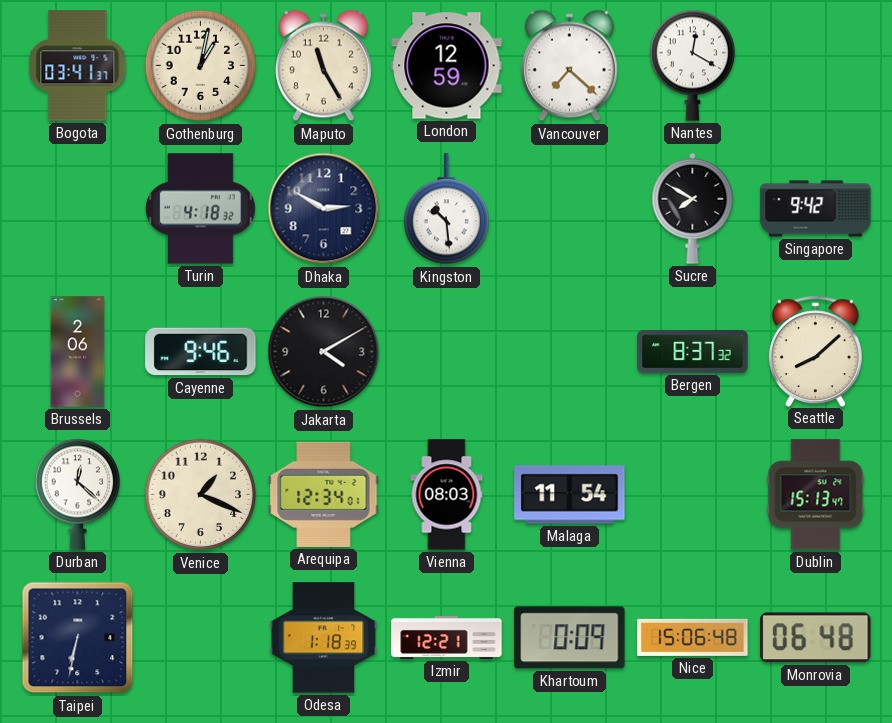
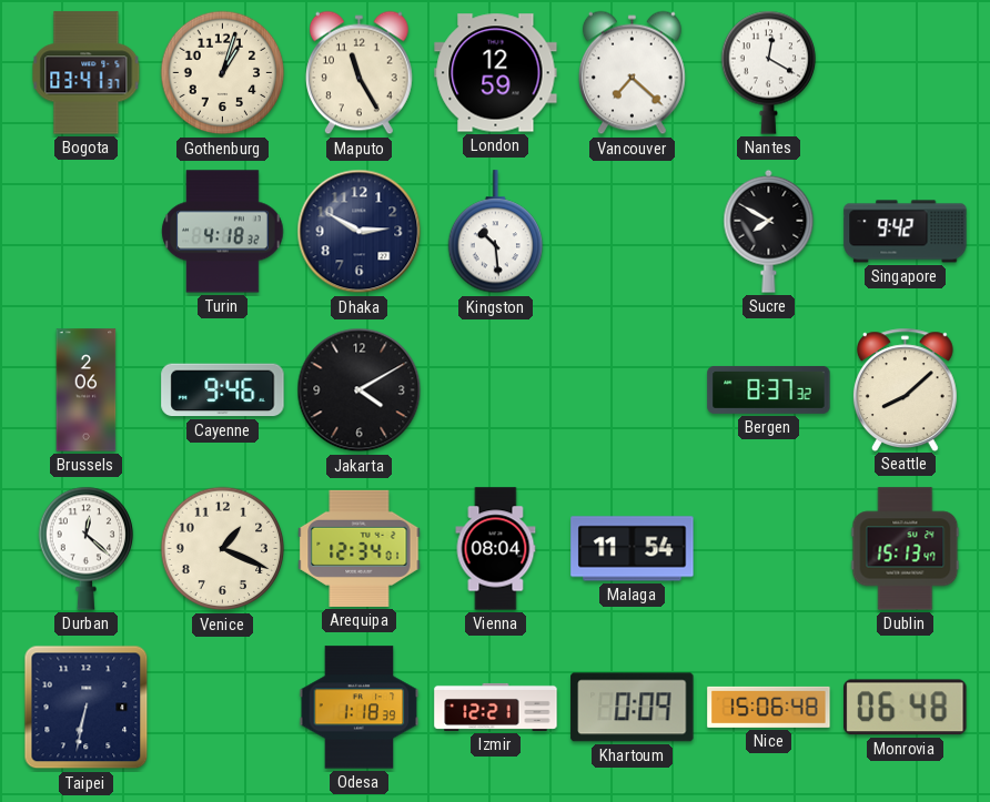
Gothenburg: 1:02 -> 1:03
Vienna: 08:03 -> 08:04
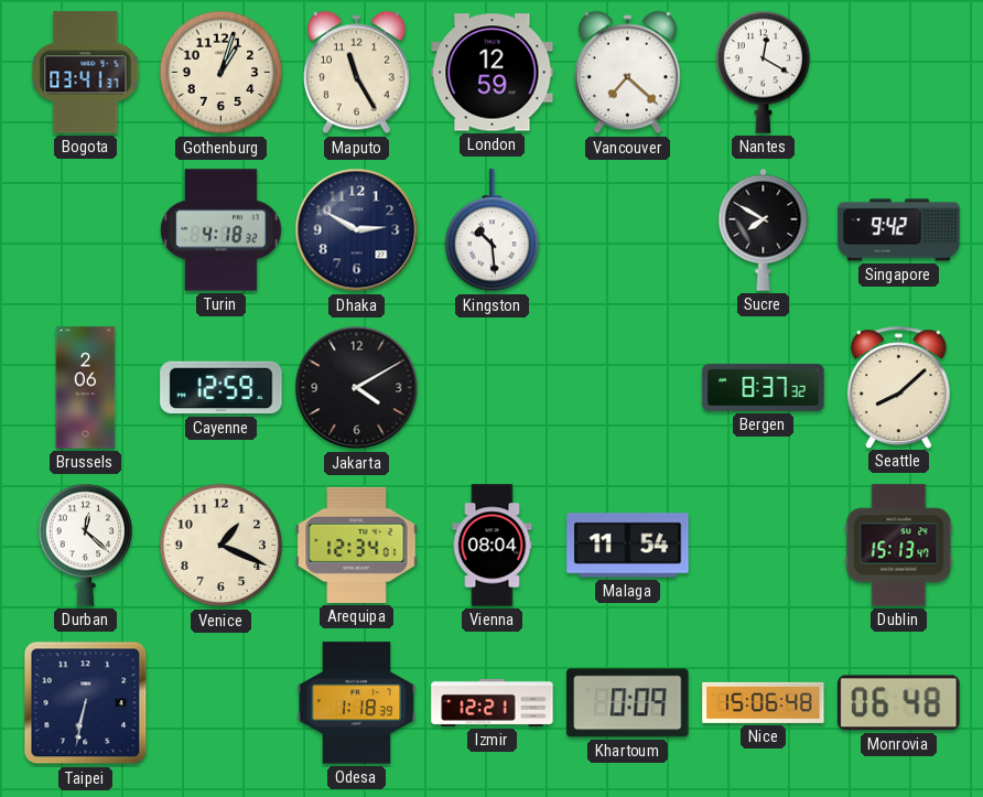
Cayenne: 9:46 -> 12:59
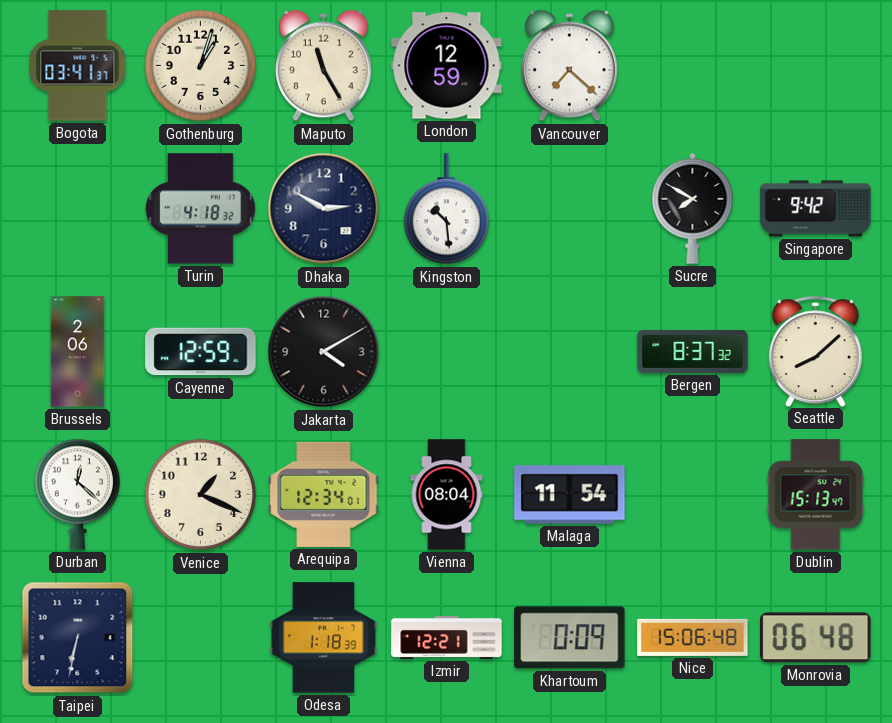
Nantes: 12:20 -> none
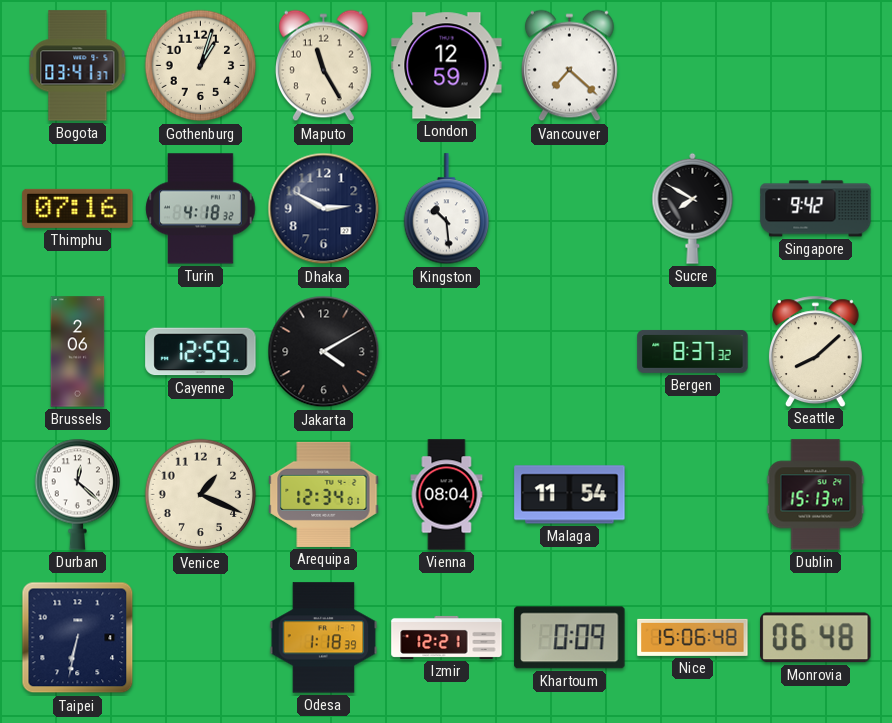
Thimphu: none -> 07:16
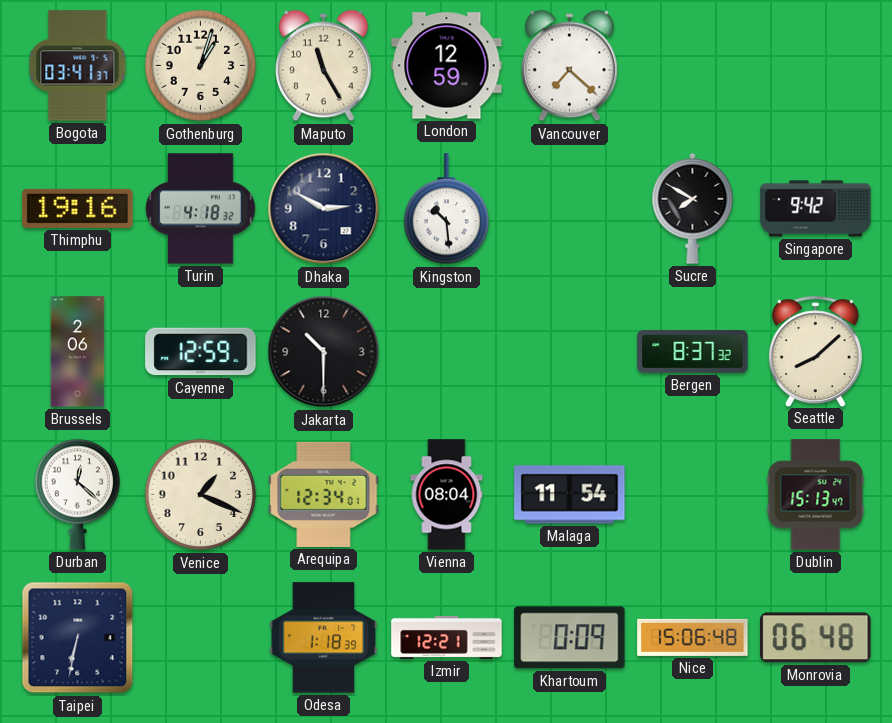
Thimphu: 07:16 -> 19:16
Jakarta: 4:10 -> 10:30
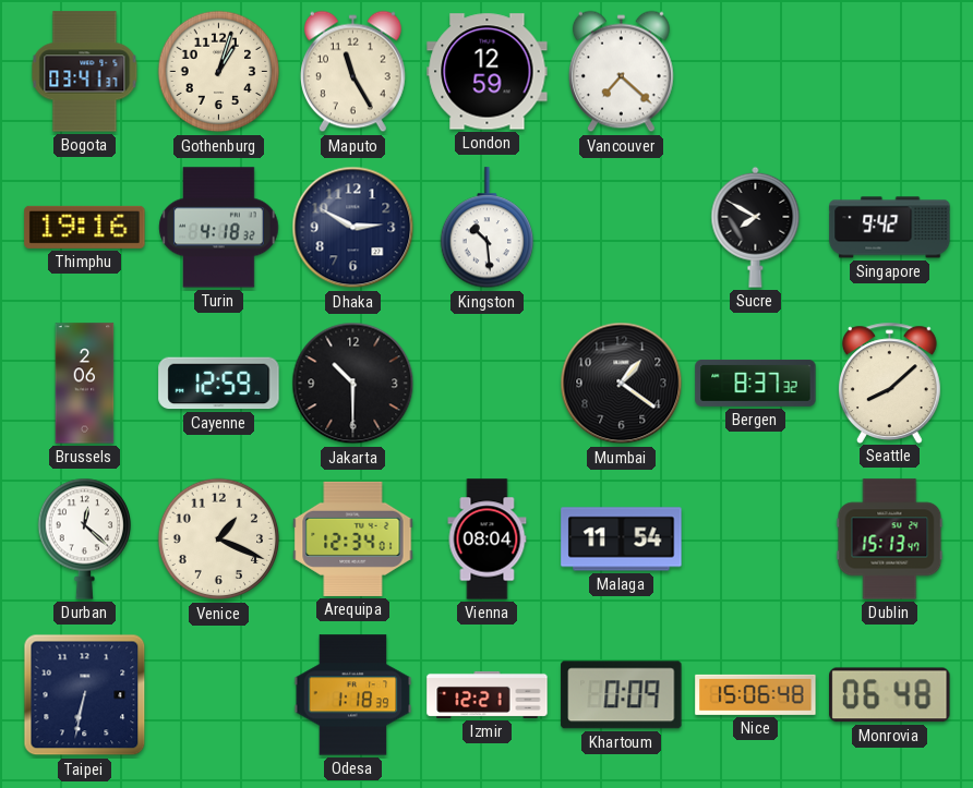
Mumbai: none -> 1:21
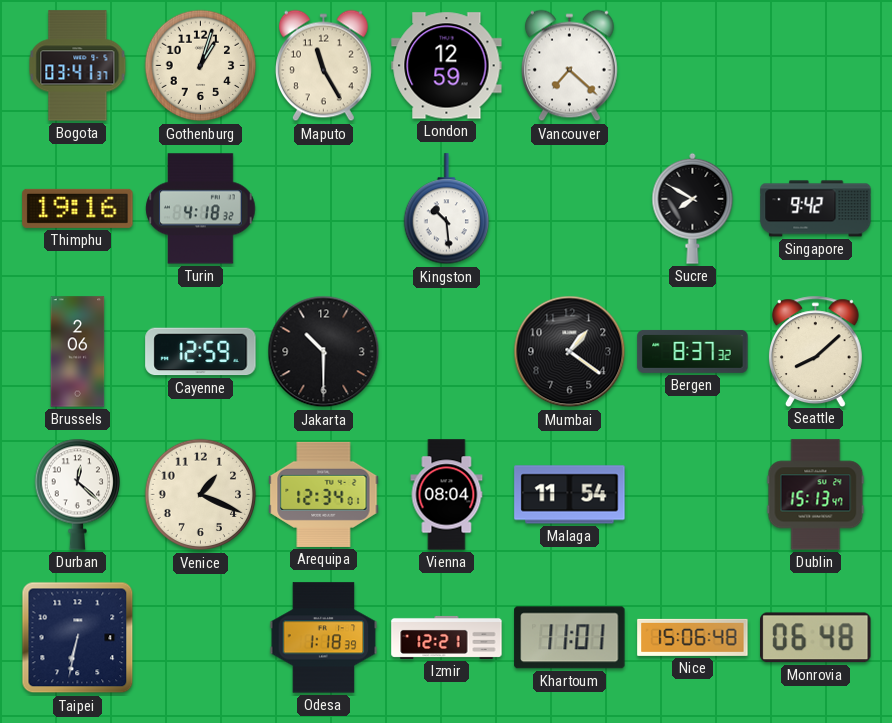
Dhaka: 2:50 -> none
Khartoum: 0:09 -> 11:01
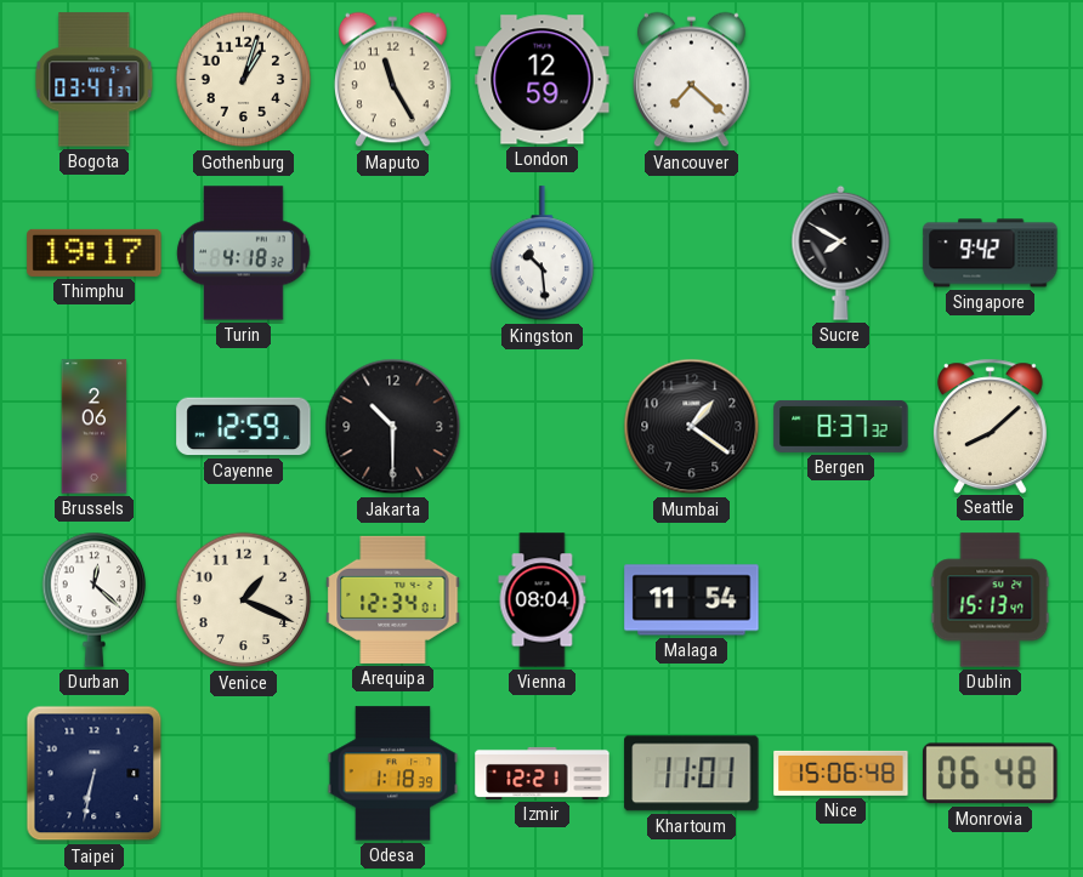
Thimphu: 19:16 -> 19:17
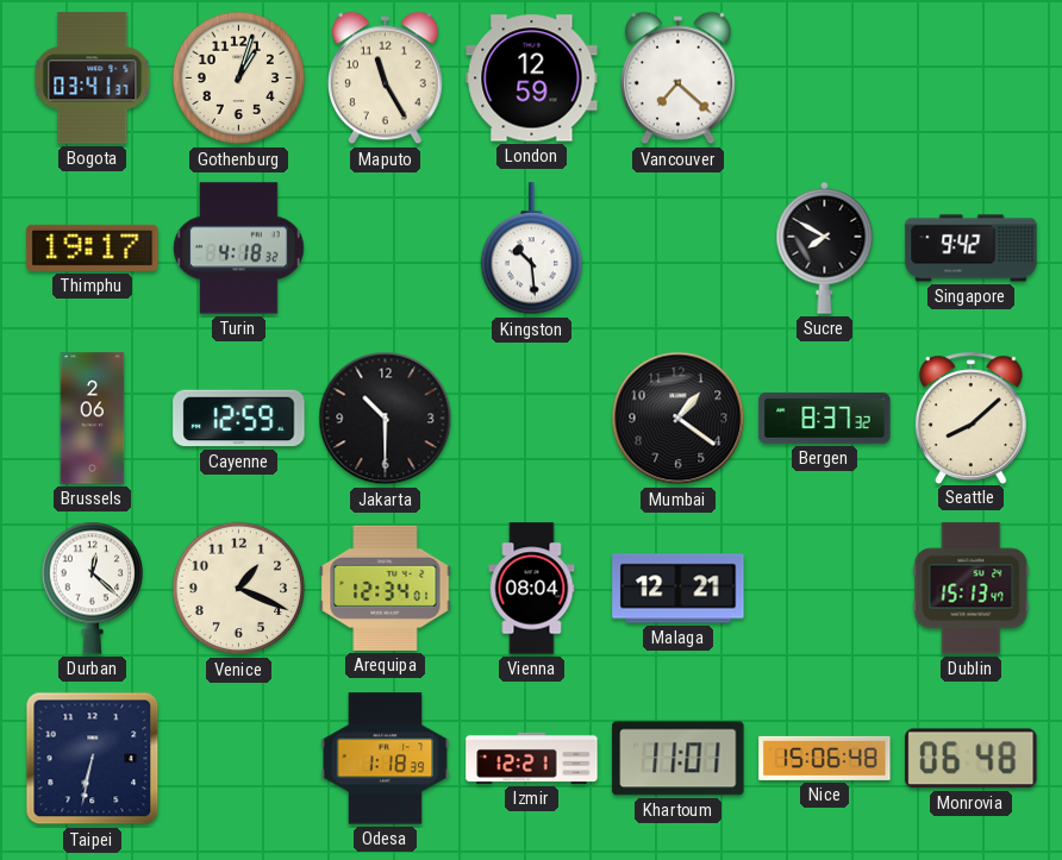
Malaga: 11:54 -> 12:21
